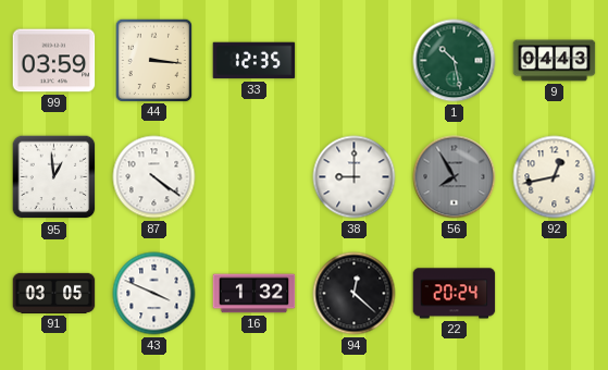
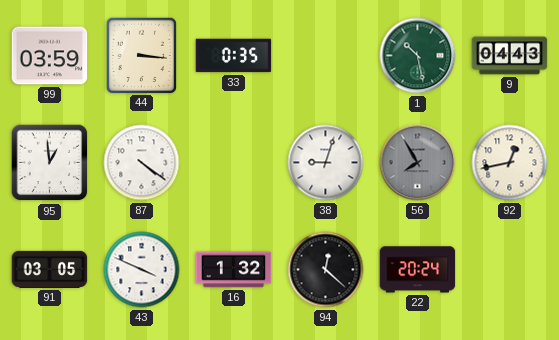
33: 12:35 -> 0:35
38: 9:00 -> 9:03
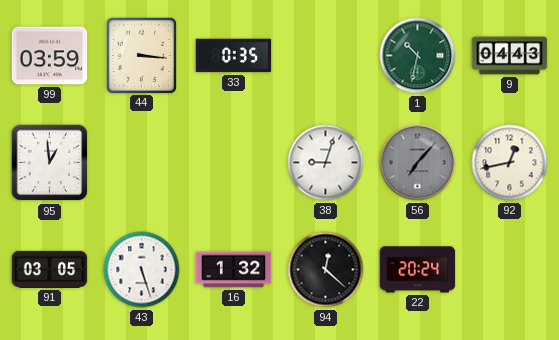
1: 10:28 -> 10:32
87: 4:21 -> none
56: 7:55 -> 7:07
43: 3:49 -> 5:27
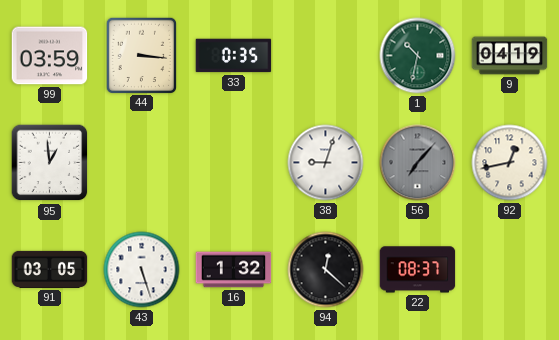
9: 04:43 -> 04:19
22: 20:24 -> 08:37
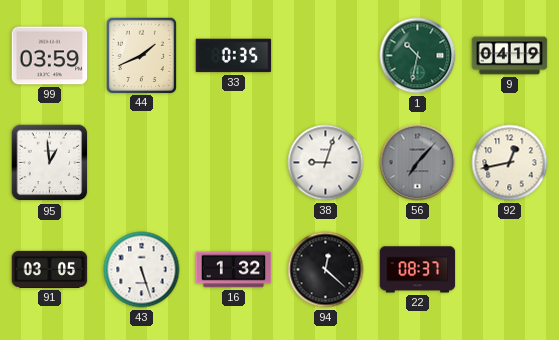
44: 3:16 -> 1:41
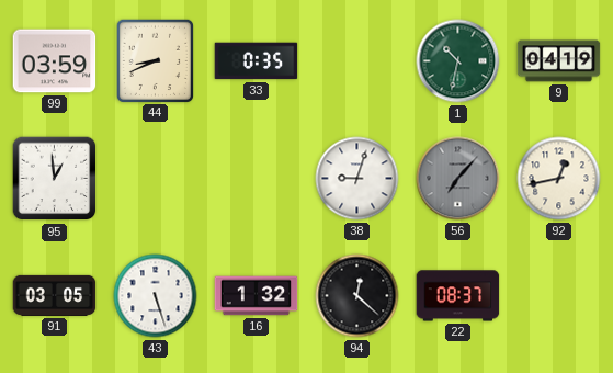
44: 1:41 -> 8:41
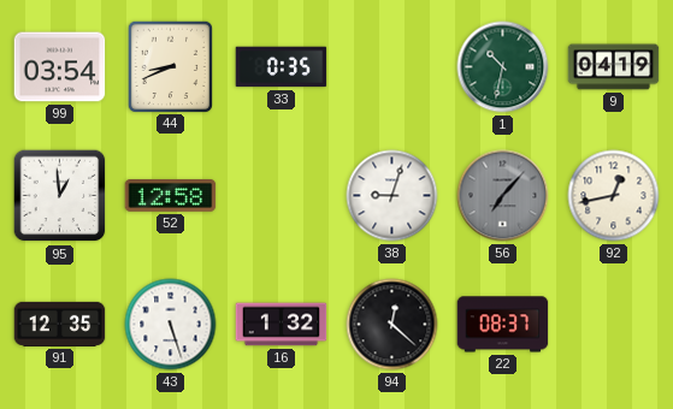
99: 03:59 -> 03:54
52: none -> 12:58
91: 03:05 -> 12:35
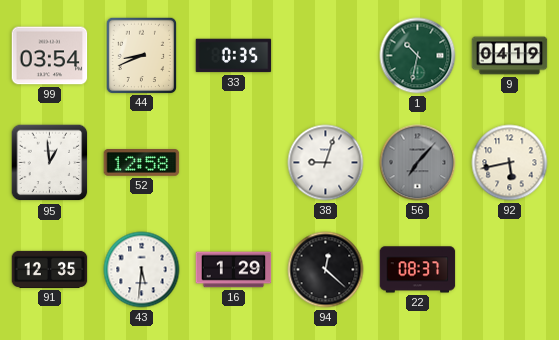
92: 12:43 -> 5:43
43: 5:27 -> 5:31
16: 1:32 -> 1:29
